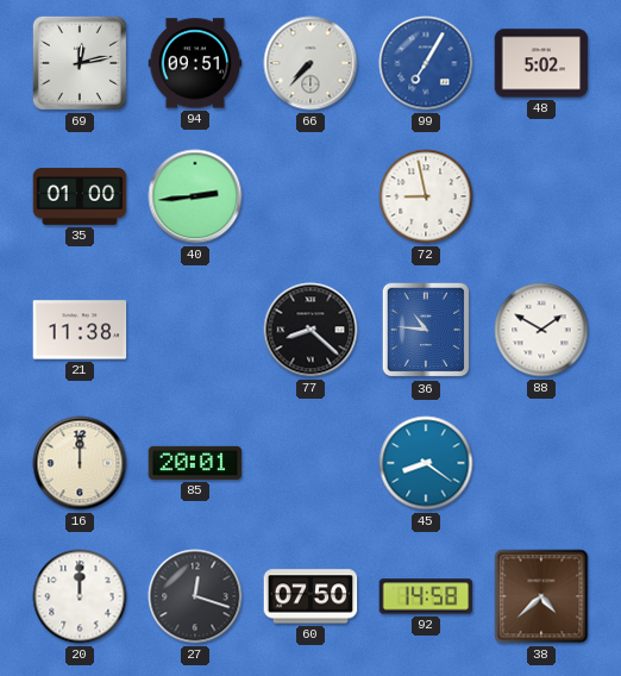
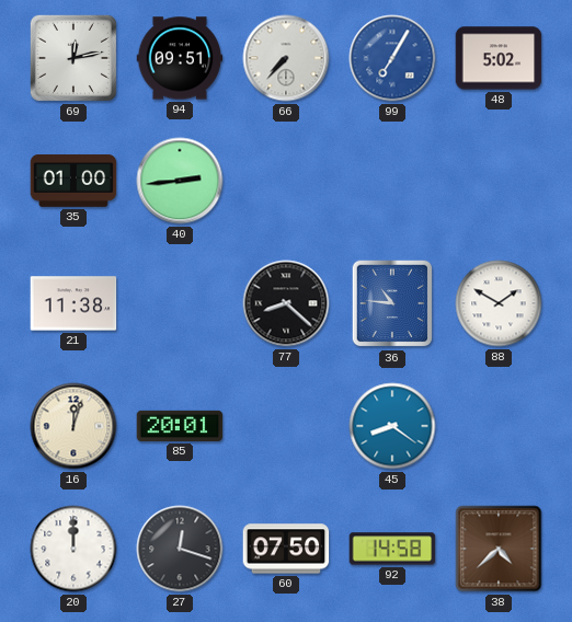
72: 8:58 -> none
16: 12:00 -> 12:03
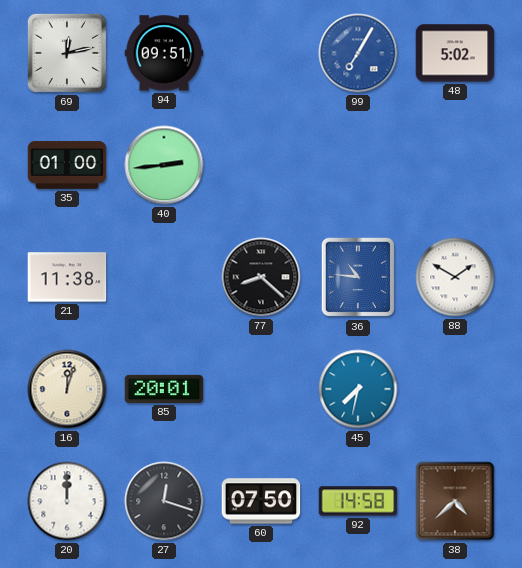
66: 7:37 -> none
45: 8:21 -> 7:32
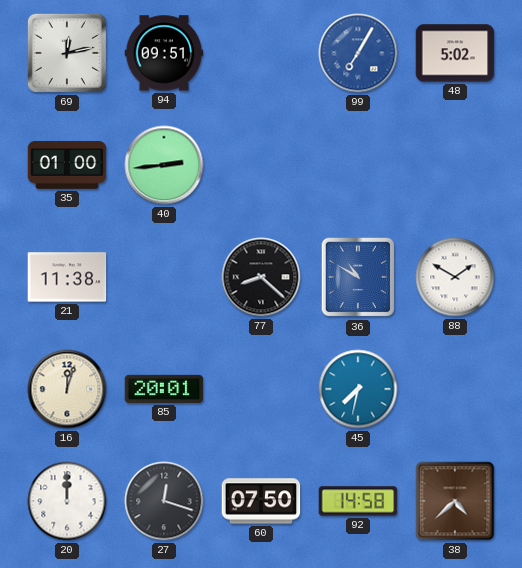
36: 10:46 -> 10:50
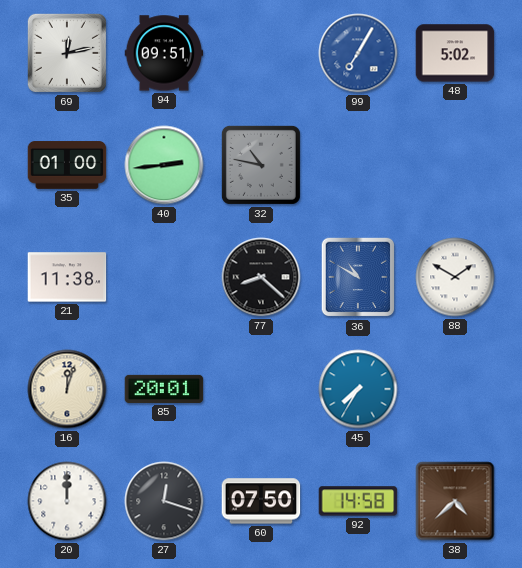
32: none -> 10:47
45: 7:32 -> 7:35
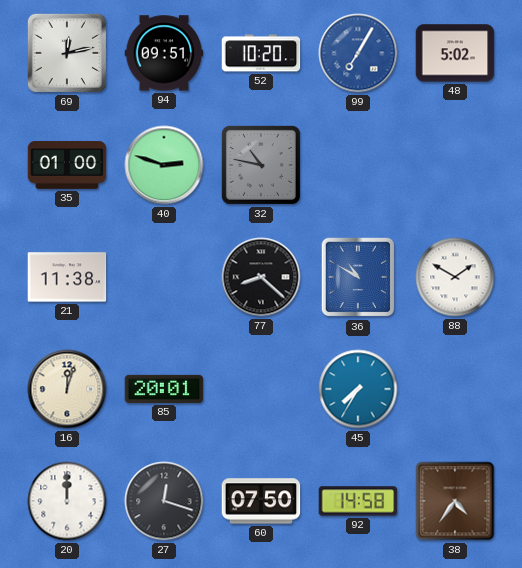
52: none -> 10:20
40: 2:44 -> 2:48
38: 4:38 -> 4:36
